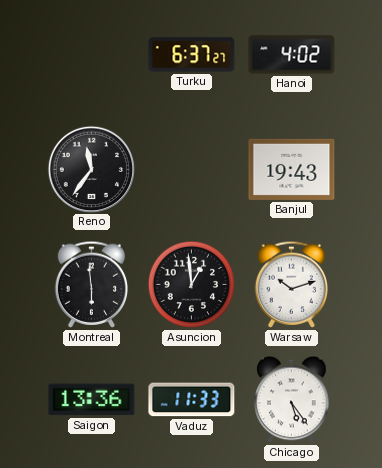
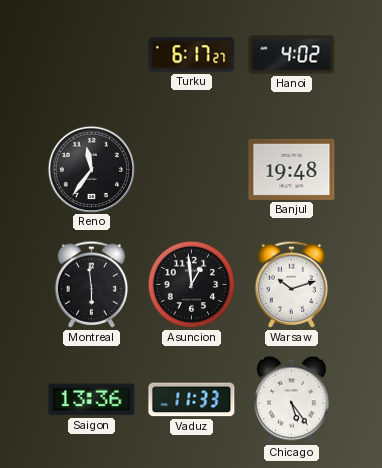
Turku: 6:37 -> 6:17
Banjul: 19:43 -> 19:48
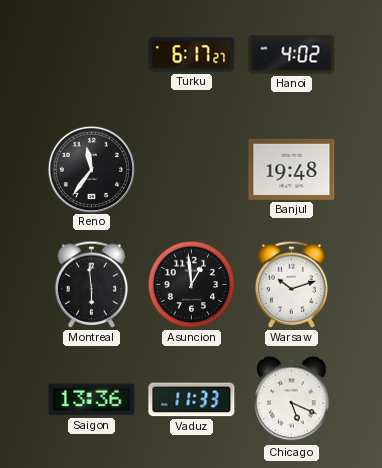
Chicago: 5:24 -> 5:19
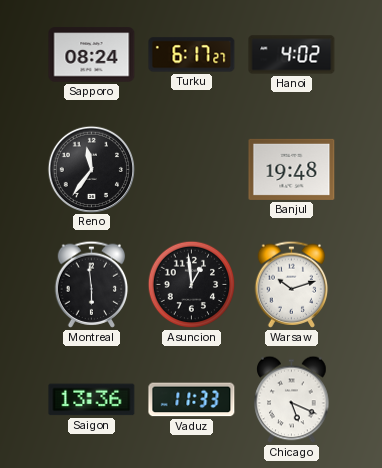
Sapporo: none -> 08:24
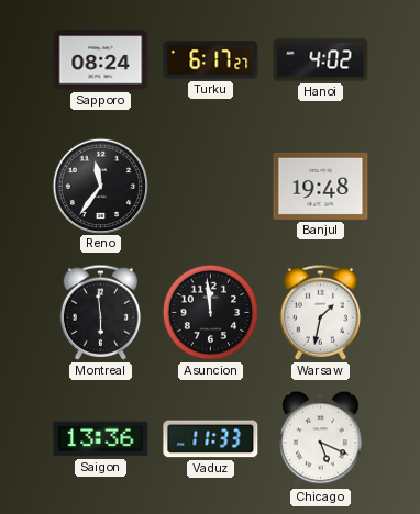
Asuncion: 12:59 -> 11:59
Warsaw: 10:12 -> 1:32
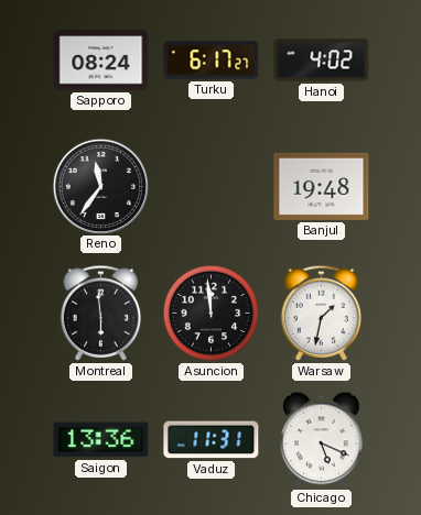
Vaduz: 11:33 -> 11:31
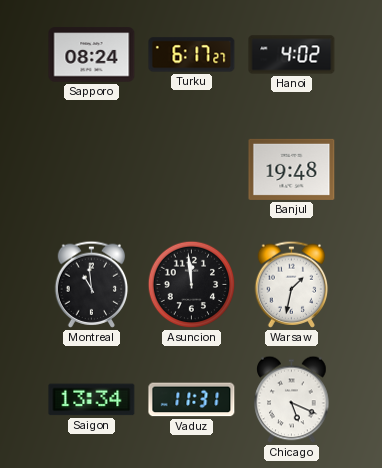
Reno: 11:36 -> none
Montreal: 5:59 -> 10:59
Saigon: 13:36 -> 13:34
